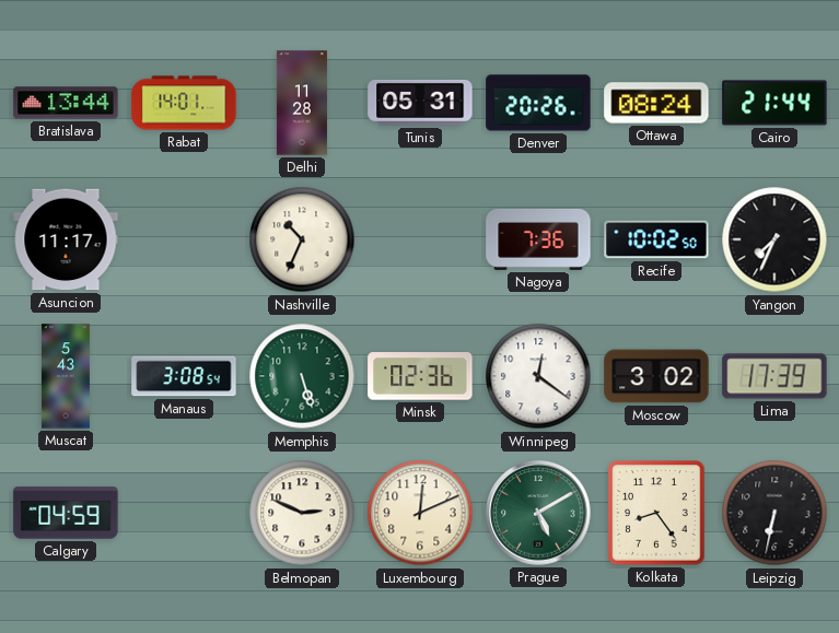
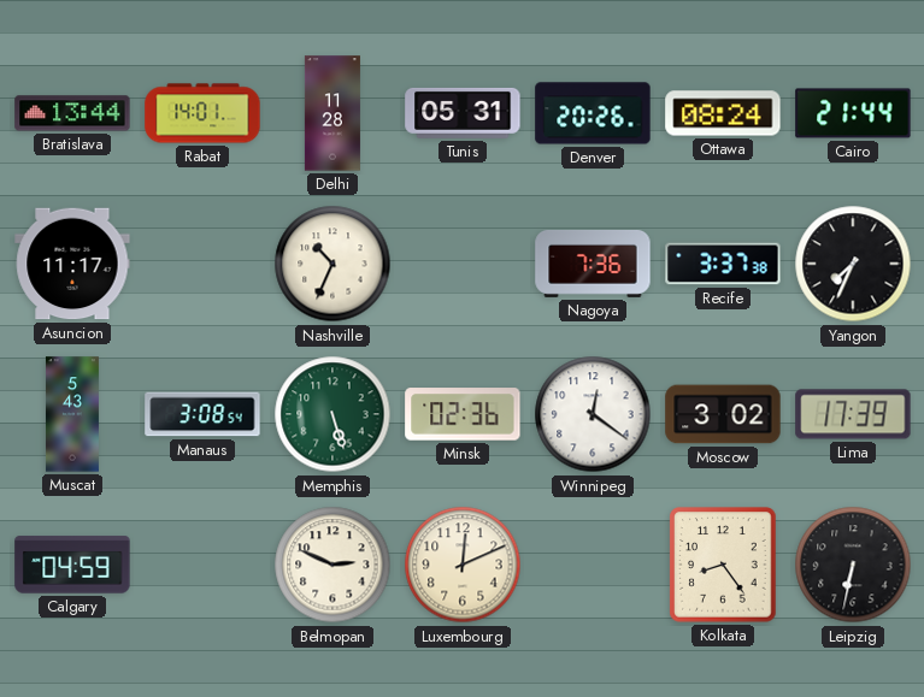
Recife: 10:02 -> 3:37
Prague: 5:10 -> none
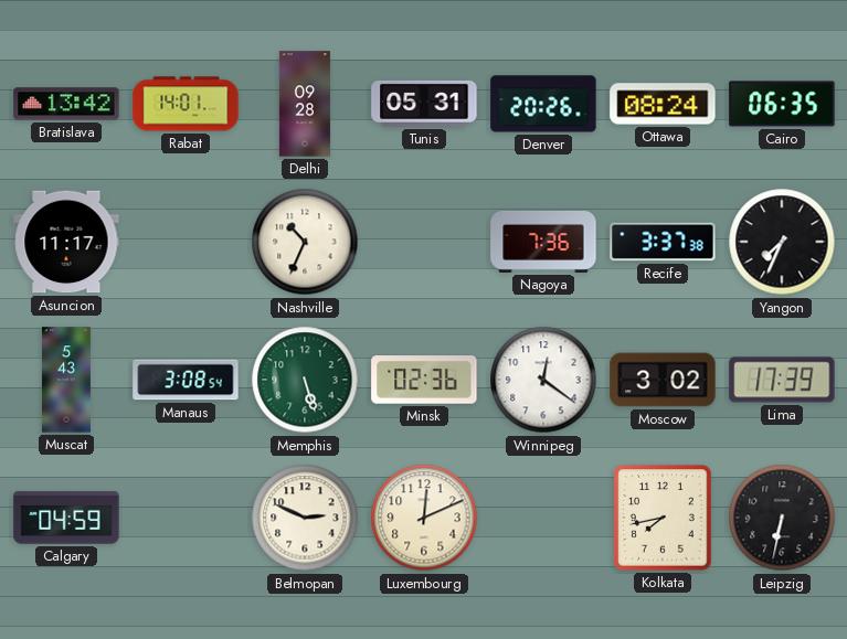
Bratislava: 13:44 -> 13:42
Delhi: 11:28 -> 09:28
Cairo: 21:44 -> 06:35
Kolkata: 8:24 -> 7:43
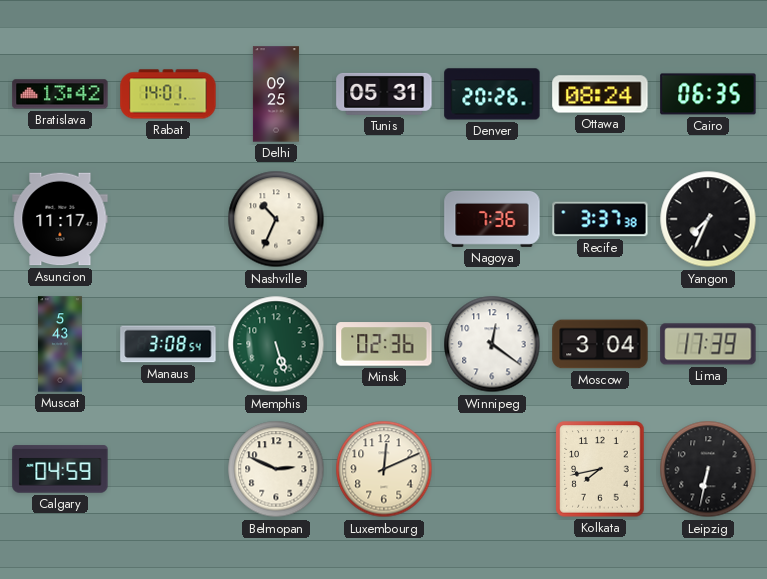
Delhi: 09:28 -> 09:25
Moscow: 3:02 -> 3:04
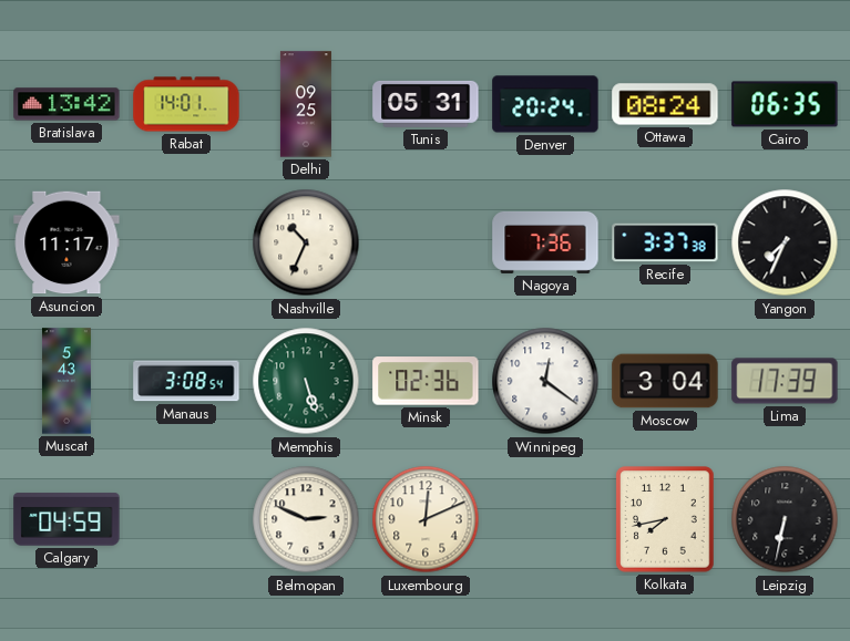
Denver: 20:26 -> 20:24
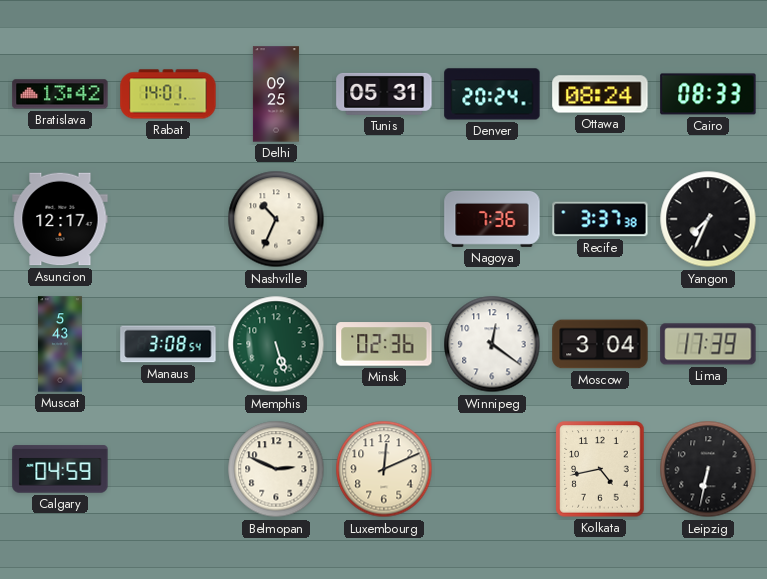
Cairo: 06:35 -> 08:33
Asuncion: 11:17 -> 12:17
Kolkata: 7:43 -> 4:43
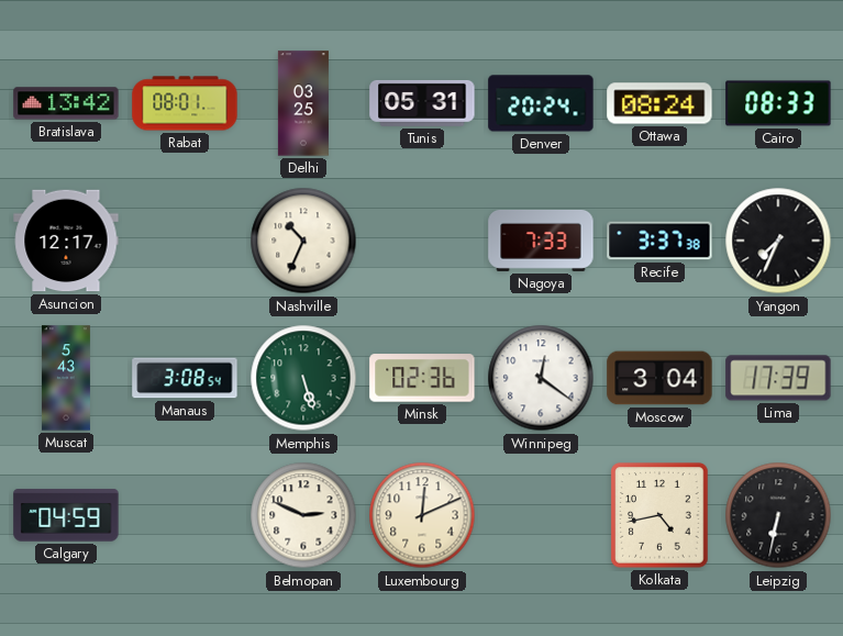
Rabat: 14:01 -> 08:01
Delhi: 09:25 -> 03:25
Nagoya: 7:36 -> 7:33
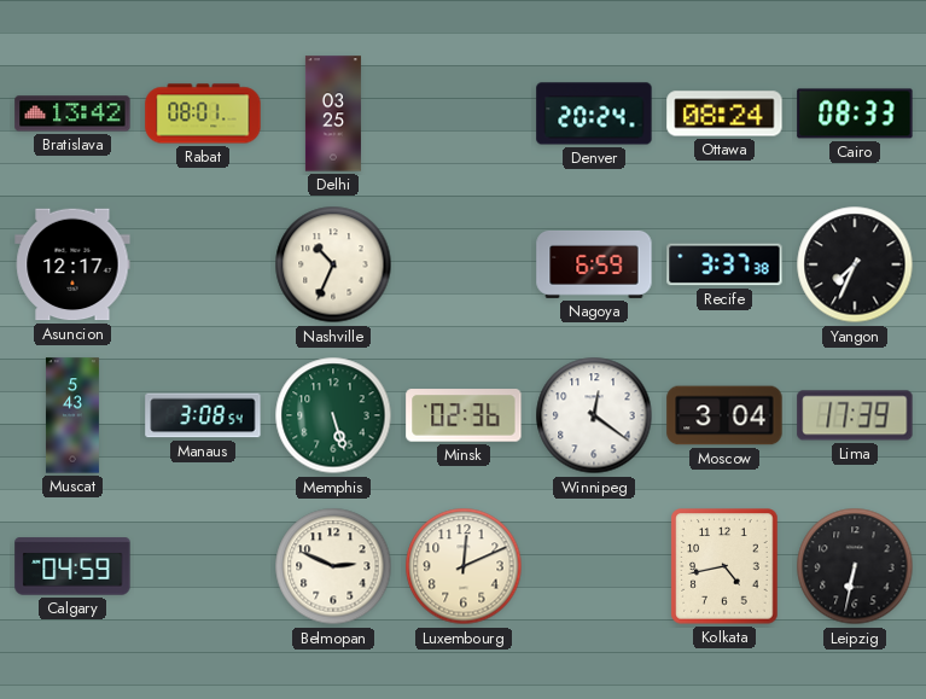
Tunis: 05:31 -> none
Nagoya: 7:33 -> 6:59
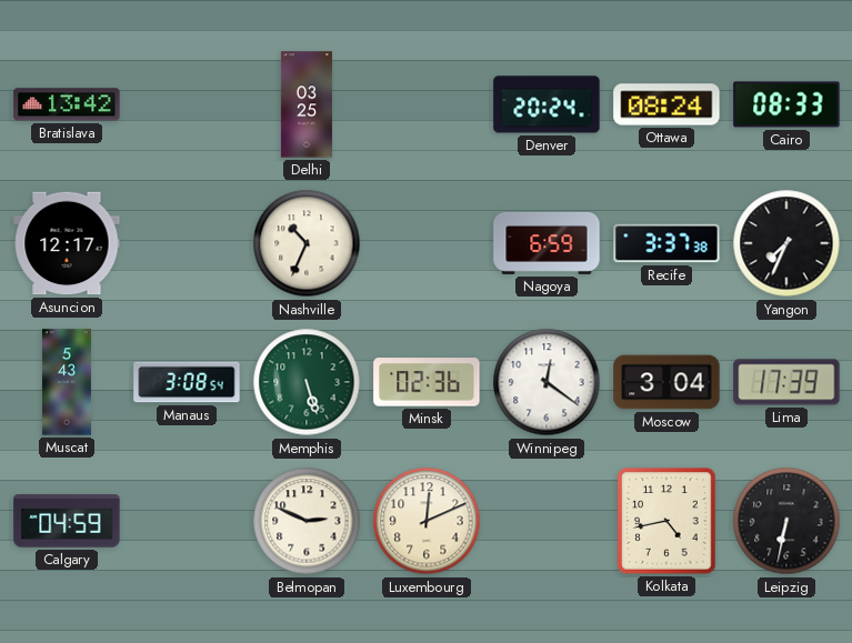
Rabat: 08:01 -> none
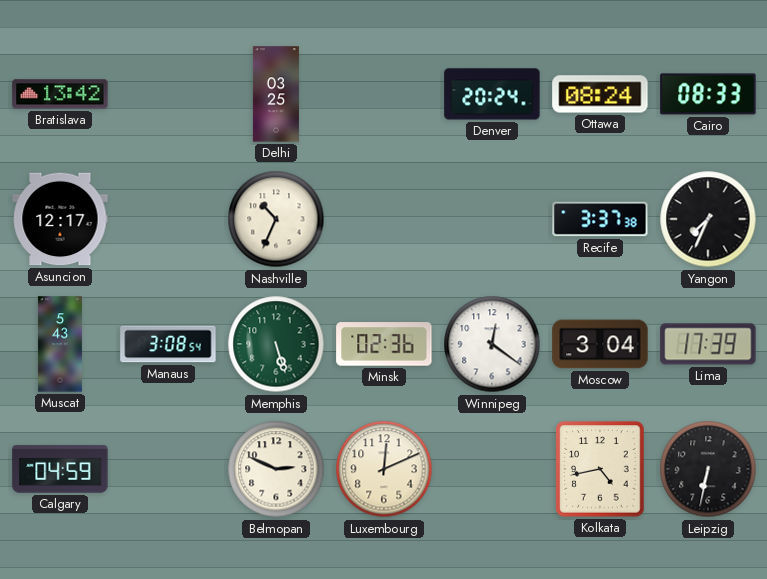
Nagoya: 6:59 -> none
